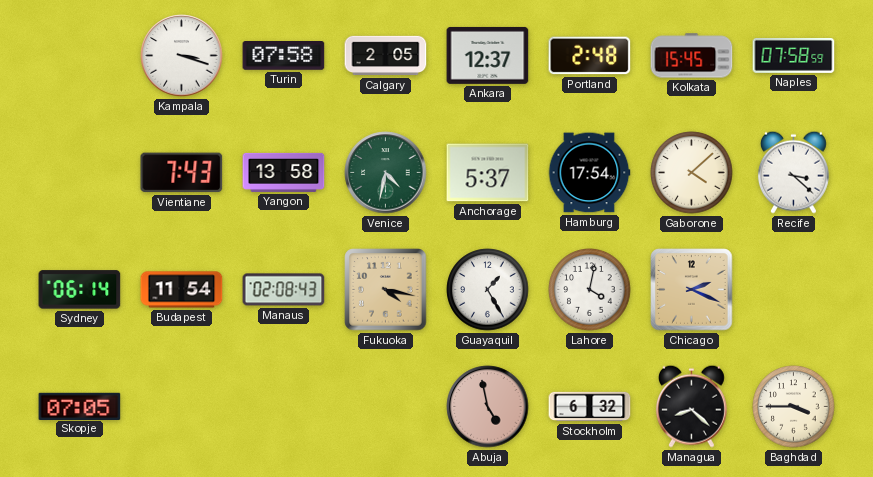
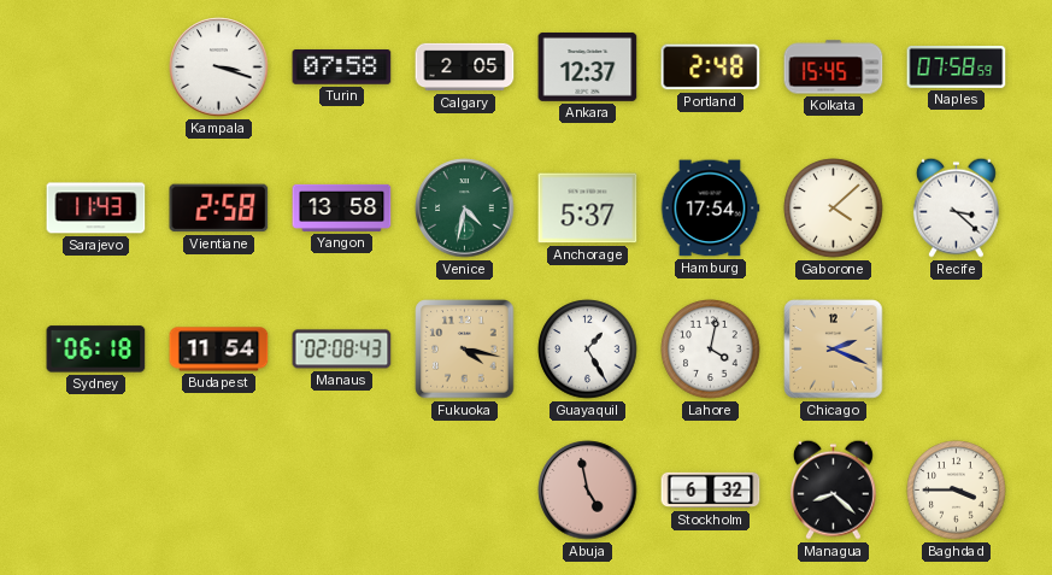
Sarajevo: none -> 11:43
Vientiane: 7:43 -> 2:58
Sydney: 06:14 -> 06:18
Skopje: 07:05 -> none
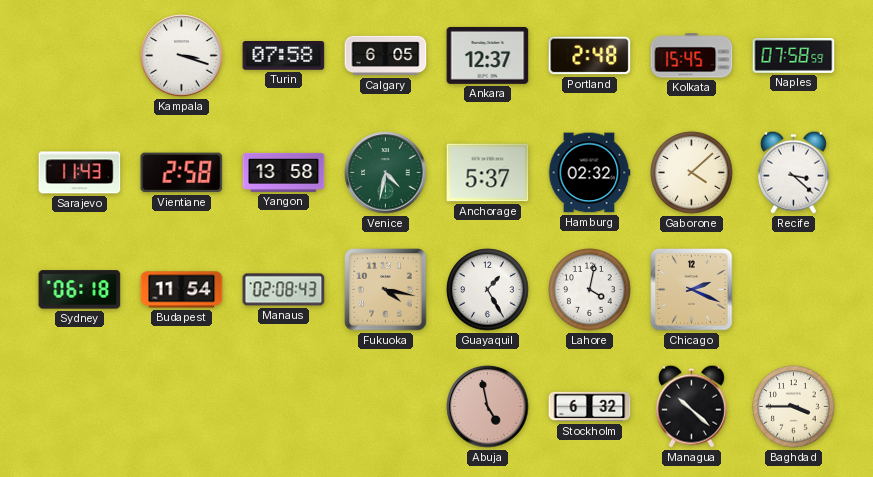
Calgary: 2:05 -> 6:05
Hamburg: 17:54 -> 02:32
Managua: 8:22 -> 10:22
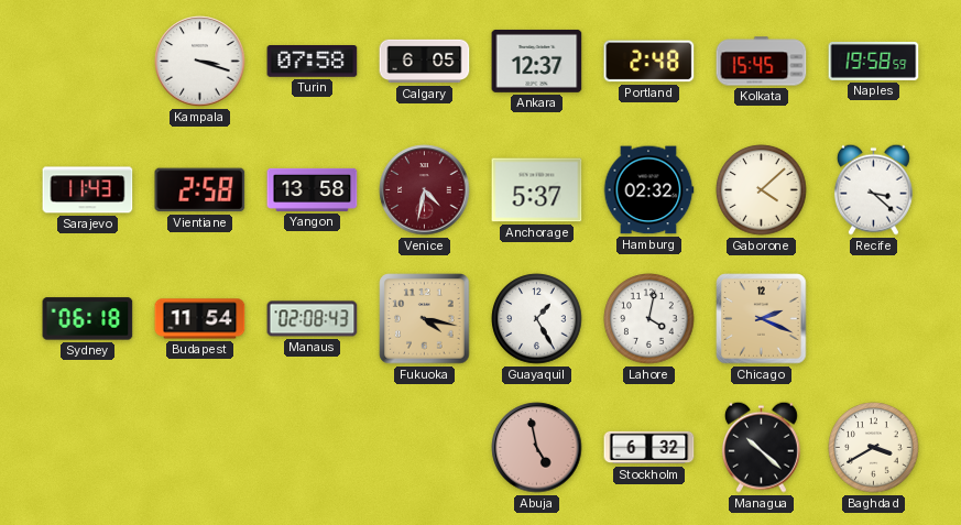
Naples: 07:58 -> 19:58
Venice dial: green -> burgundy
Baghdad: 3:45 -> 3:40
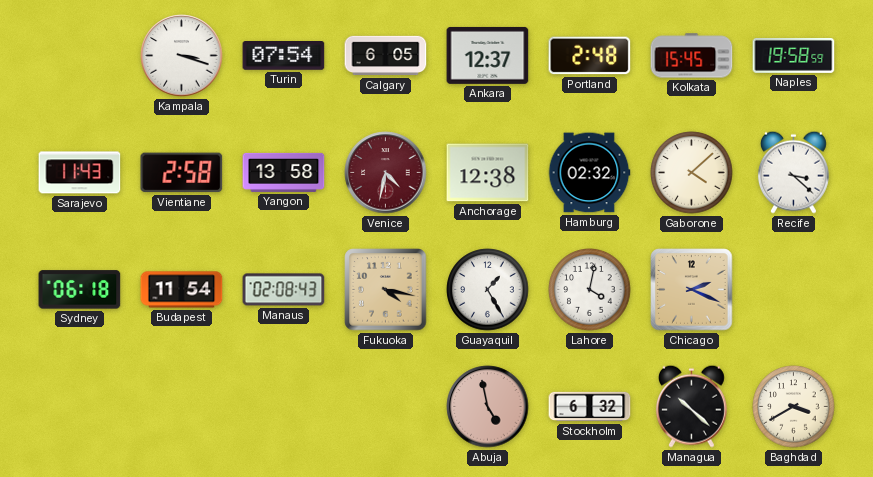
Turin: 07:58 -> 07:54
Anchorage: 5:37 -> 12:38
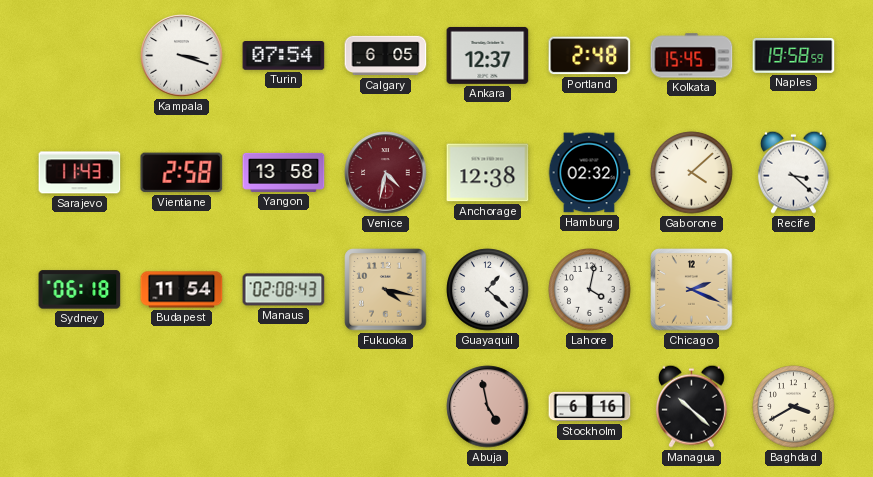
Guayaquil: 1:25 -> 1:22
Stockholm: 6:32 -> 6:16
